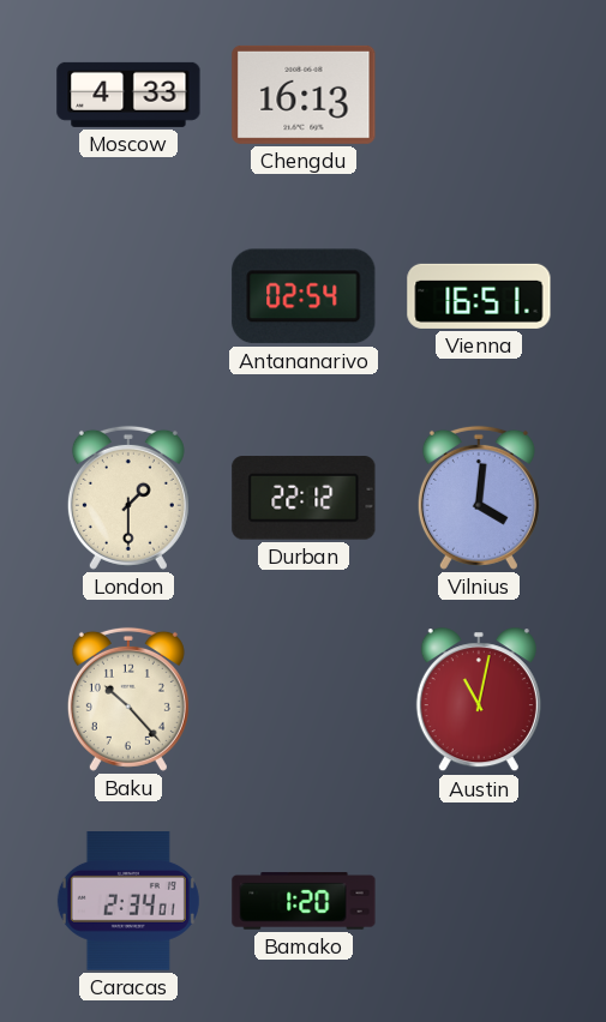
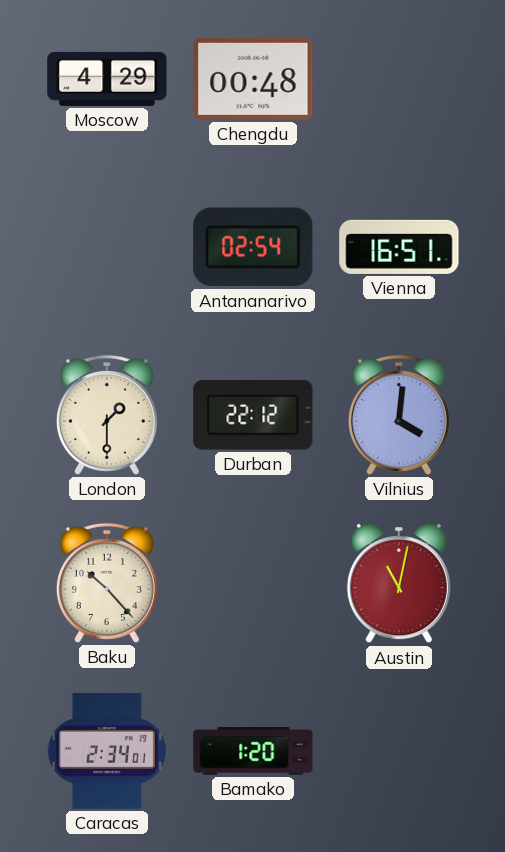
Moscow: 4:33 -> 4:29
Chengdu: 16:13 -> 00:48
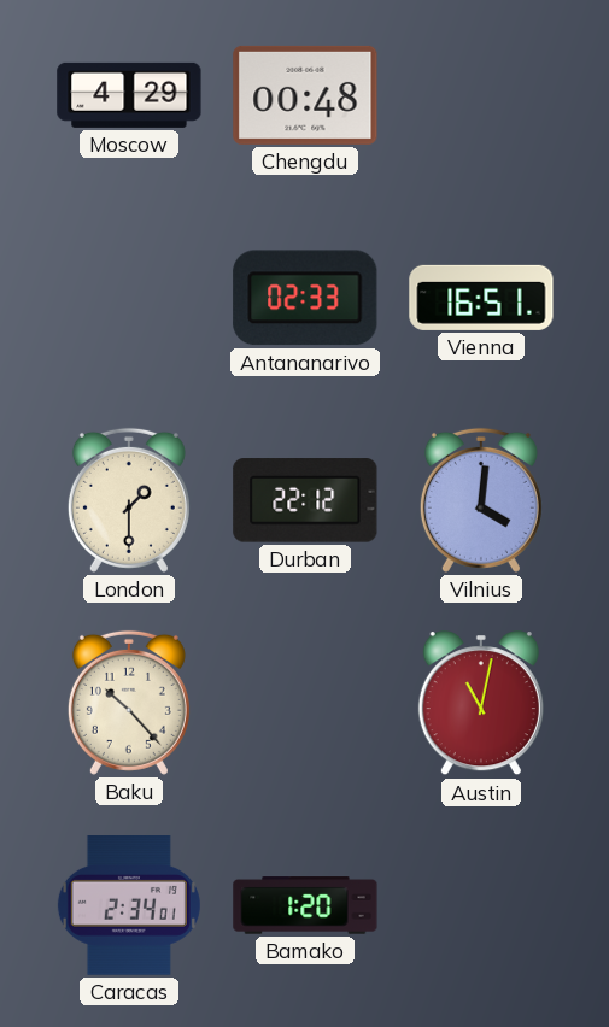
Antananarivo: 02:54 -> 02:33
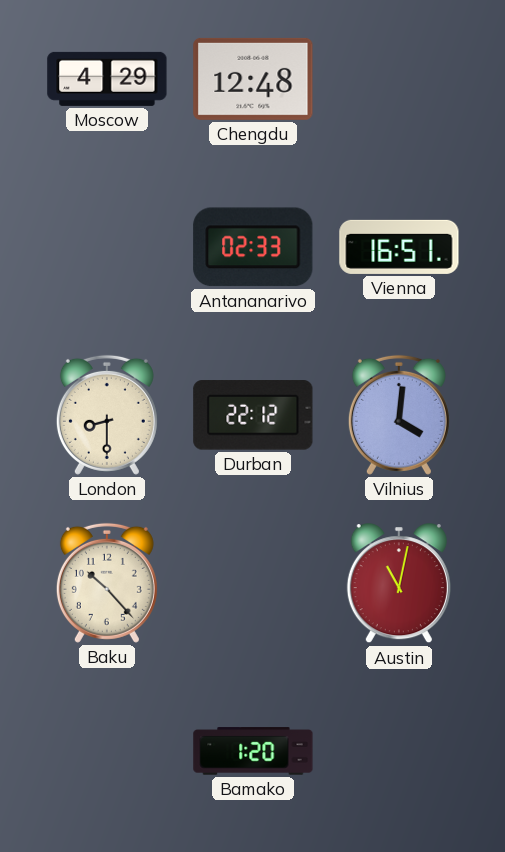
Chengdu: 00:48 -> 12:48
London: 1:30 -> 8:30
Caracas: 2:34 -> none
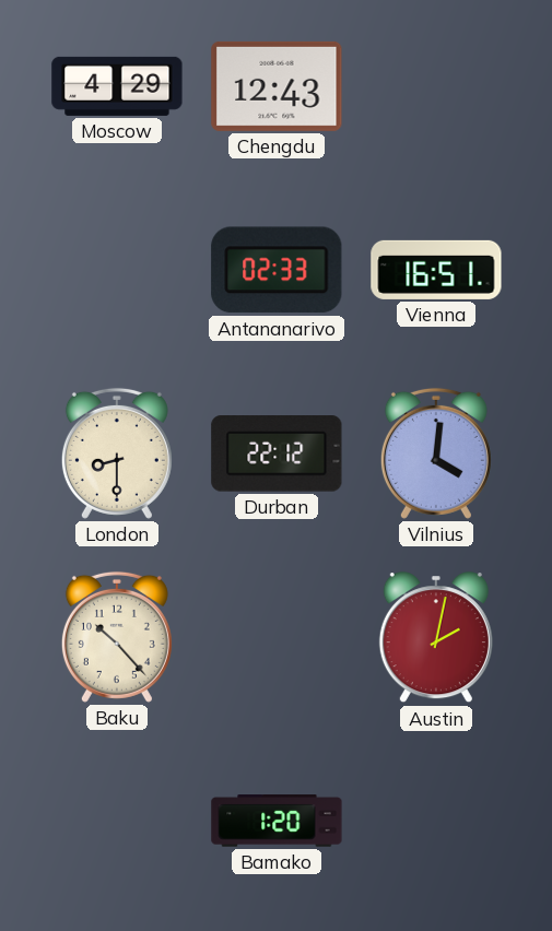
Chengdu: 12:48 -> 12:43
Austin: 11:02 -> 2:02
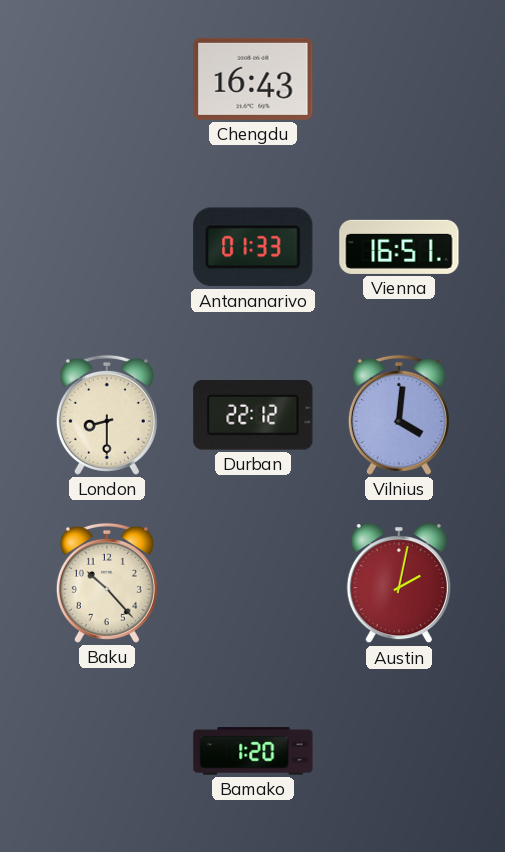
Moscow: 4:29 -> none
Chengdu: 12:43 -> 16:43
Antananarivo: 02:33 -> 01:33
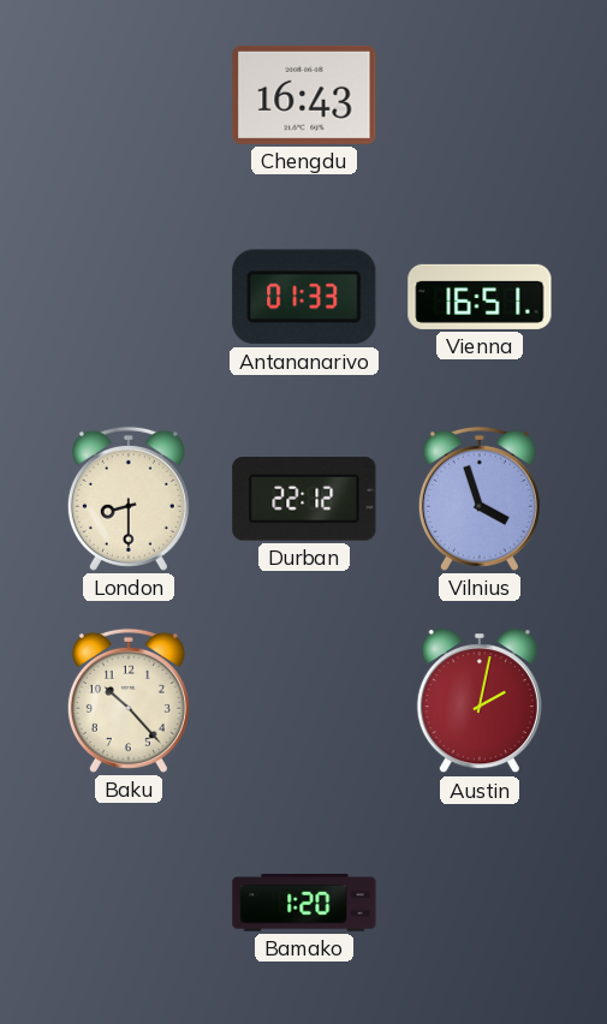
Vilnius: 4:01 -> 3:57
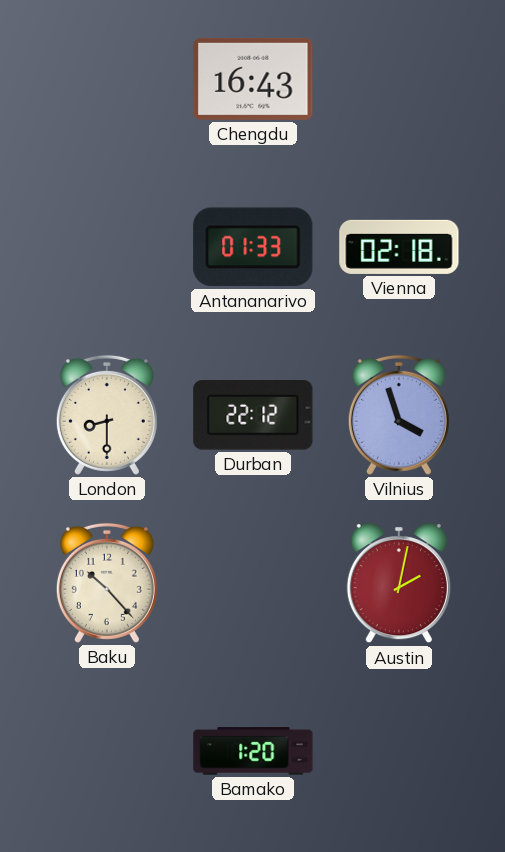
Vienna: 16:51 -> 02:18
